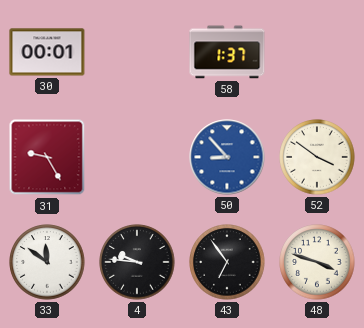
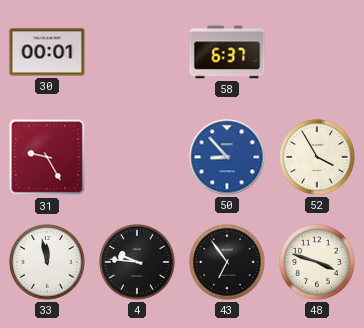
58: 1:37 -> 6:37
52: 3:51 -> 3:55
33: 11:51 -> 11:58
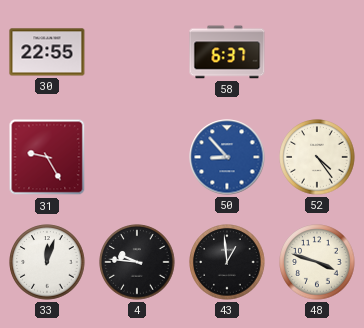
30: 00:01 -> 22:55
52: 3:55 -> 4:24
33: 11:58 -> 12:03
43: 6:54 -> 12:59
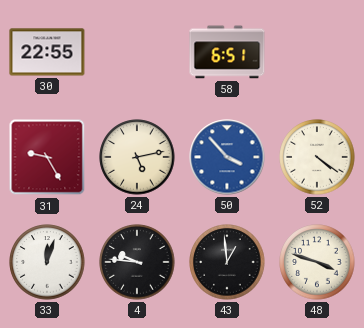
58: 6:37 -> 6:51
24: none -> 5:13
50: 8:53 -> 3:53
52: 4:24 -> 4:21
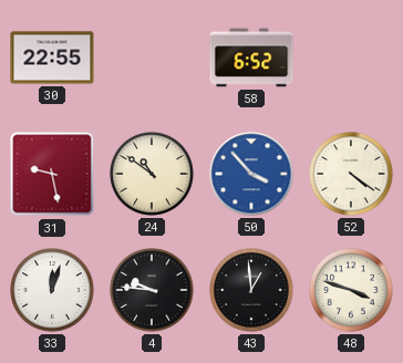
58: 6:51 -> 6:52
31: 9:25 -> 9:28
24: 5:13 -> 10:51
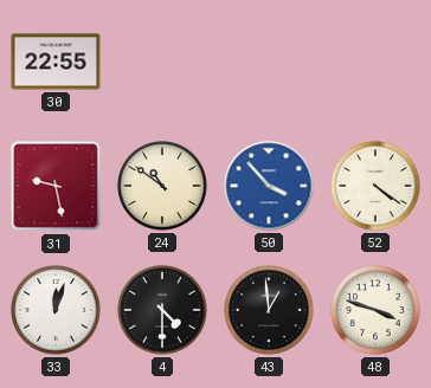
58: 6:52 -> none
4: 9:46 -> 4:30
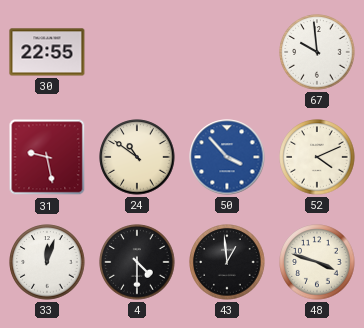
67: none -> 9:59
52: 4:21 -> 4:11
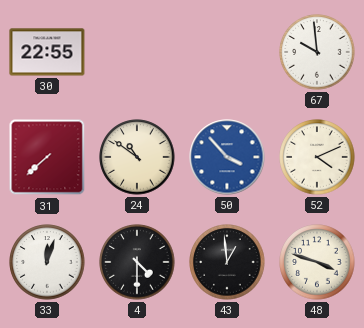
31: 9:28 -> 7:38
